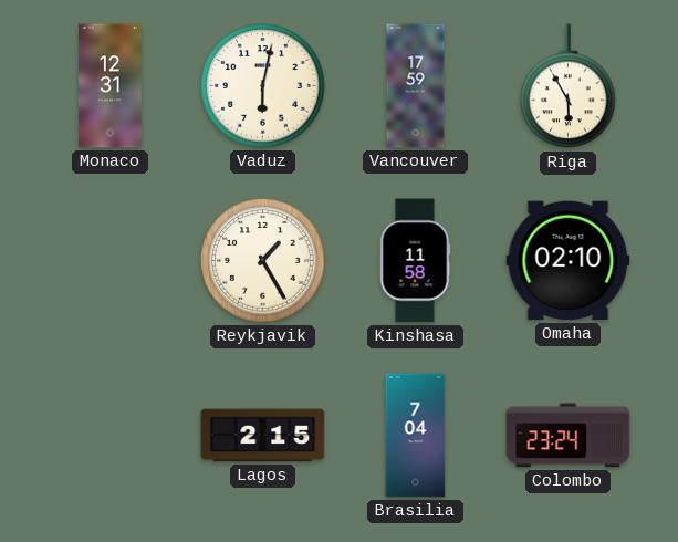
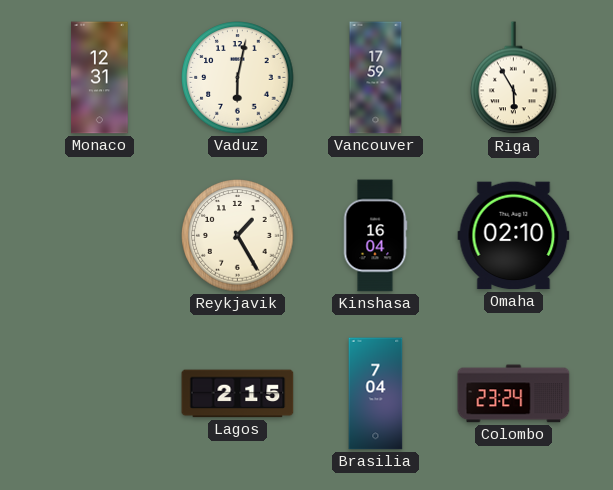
Kinshasa: 11:58 -> 16:04
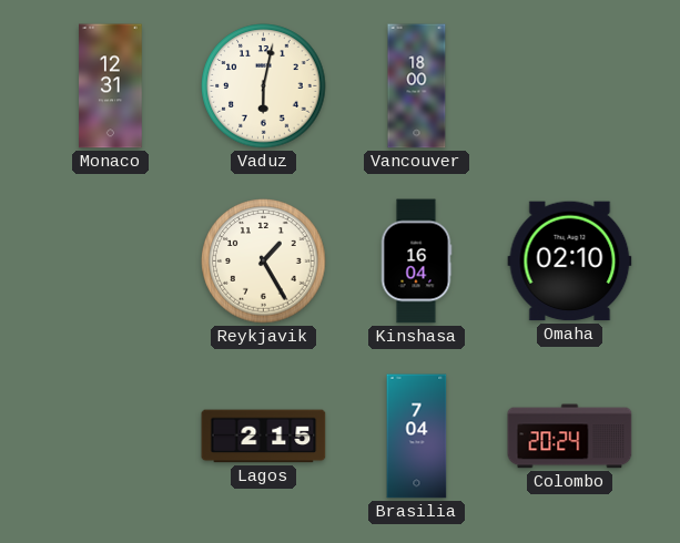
Vancouver: 17:59 -> 18:00
Riga: 5:55 -> none
Colombo: 23:24 -> 20:24
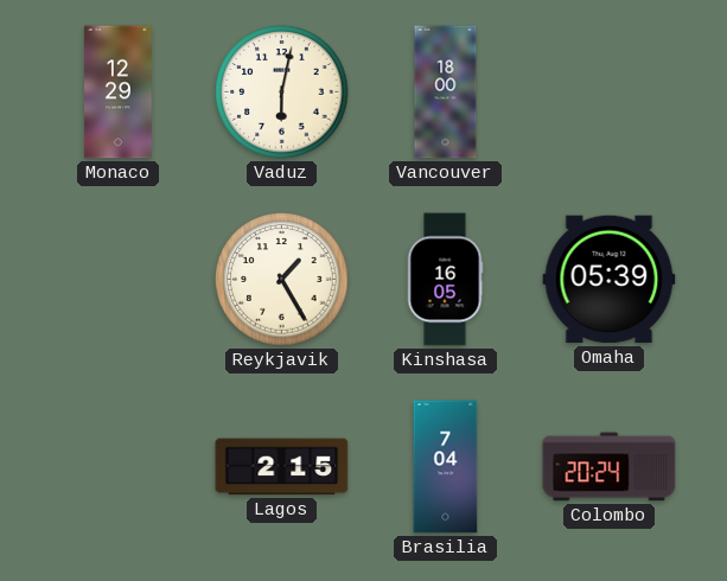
Monaco: 12:31 -> 12:29
Kinshasa: 16:04 -> 16:05
Omaha: 02:10 -> 05:39
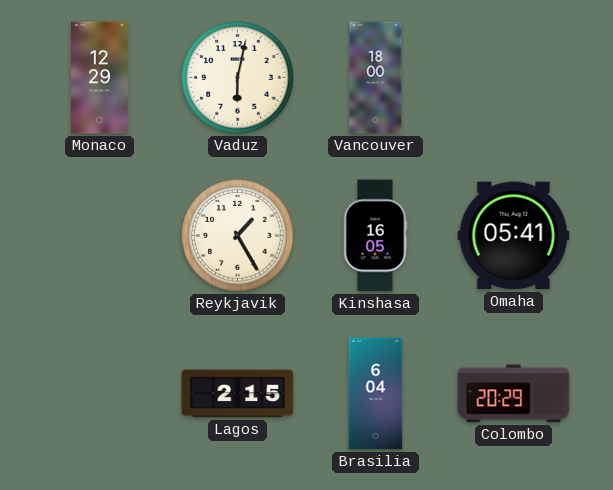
Omaha: 05:39 -> 05:41
Brasilia: 7:04 -> 6:04
Colombo: 20:24 -> 20:29
